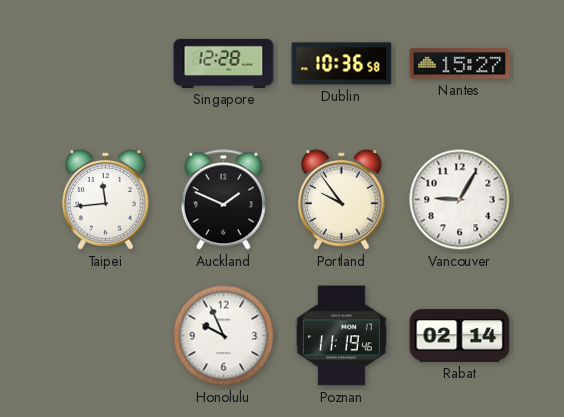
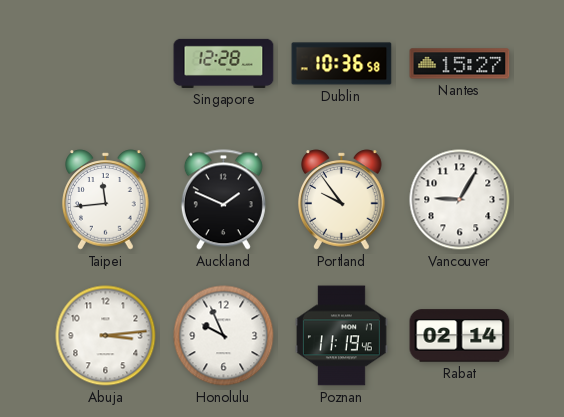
Abuja: none -> 3:14
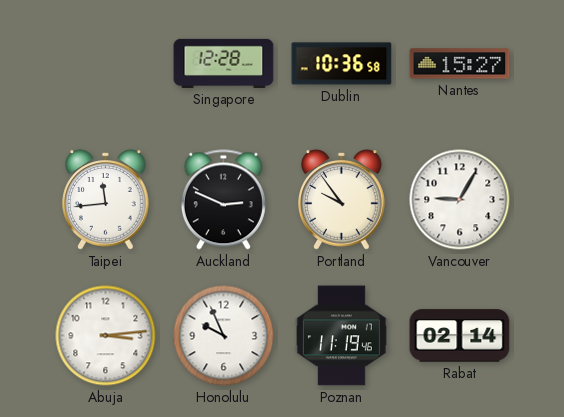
Auckland: 1:49 -> 2:49
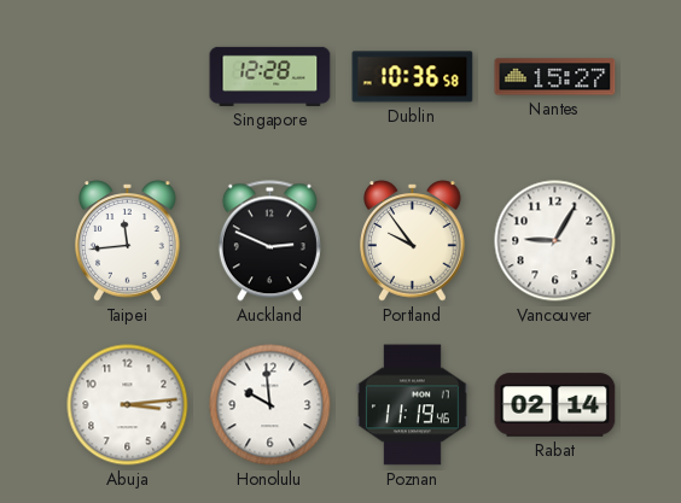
Honolulu: 9:56 -> 9:59
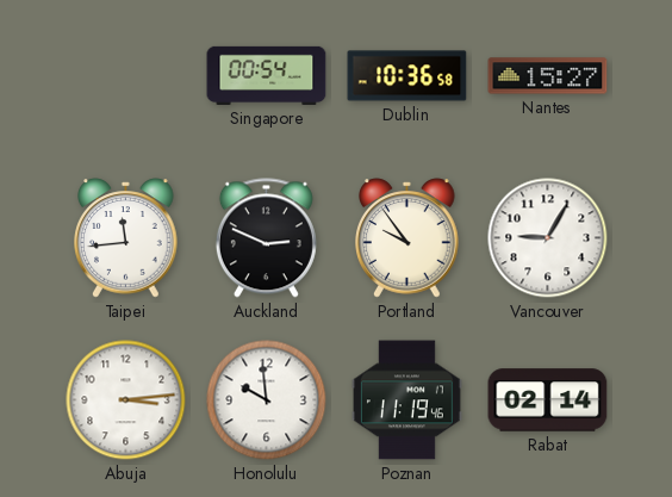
Singapore: 12:28 -> 00:54
